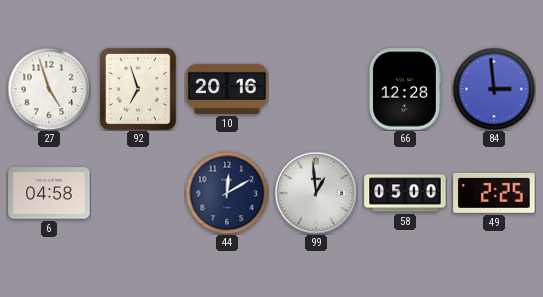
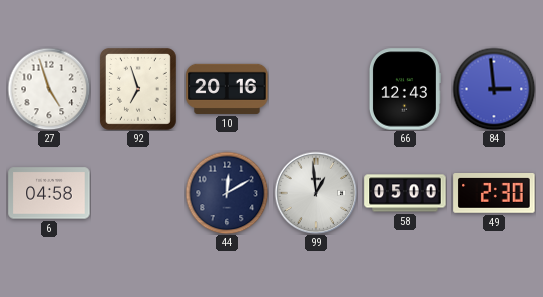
66: 12:28 -> 12:43
49: 2:25 -> 2:30
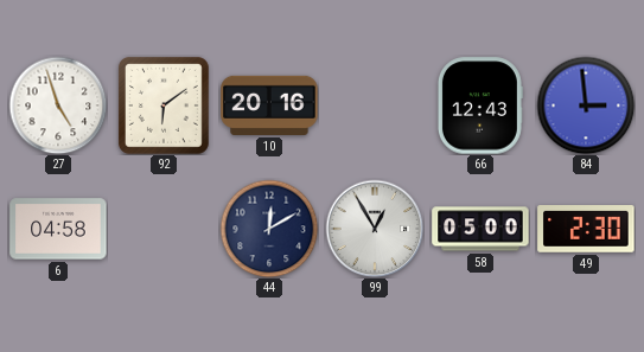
92: 6:57 -> 6:09
99: 12:59 -> 12:55
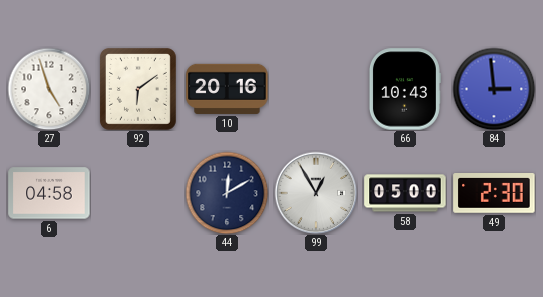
66: 12:43 -> 10:43
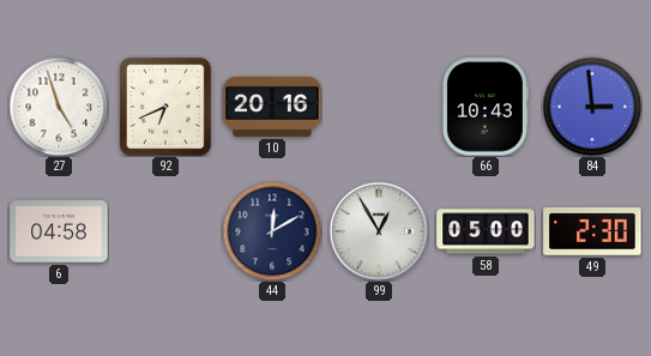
92: 6:09 -> 6:41
